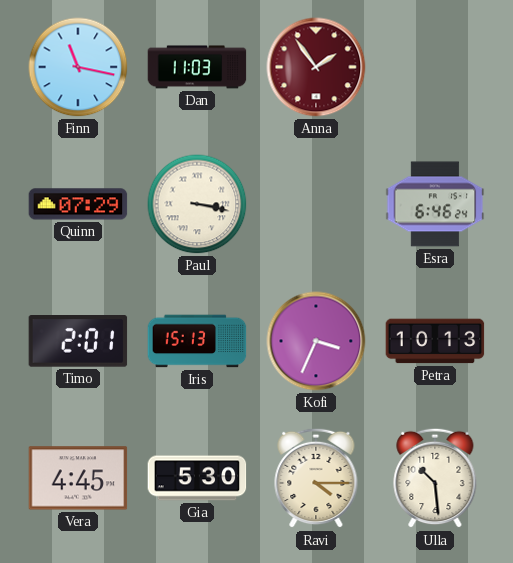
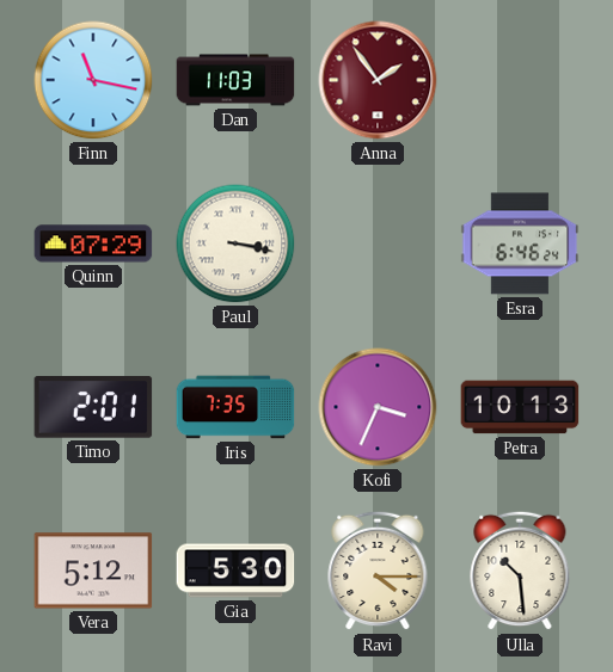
Iris: 15:13 -> 7:35
Vera: 4:45 -> 5:12
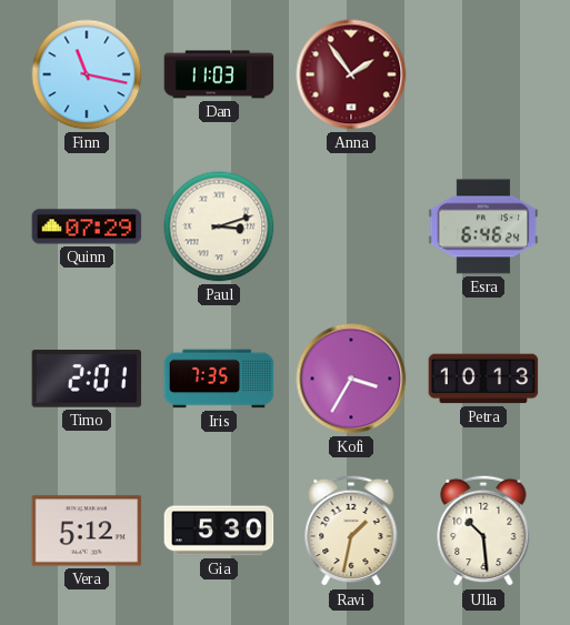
Paul: 3:17 -> 3:12
Kofi: 3:34 -> 3:35
Ravi: 4:15 -> 1:32
